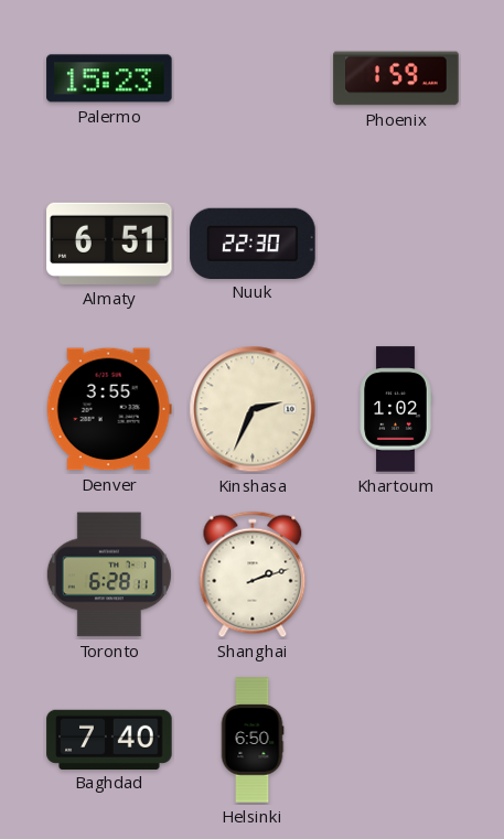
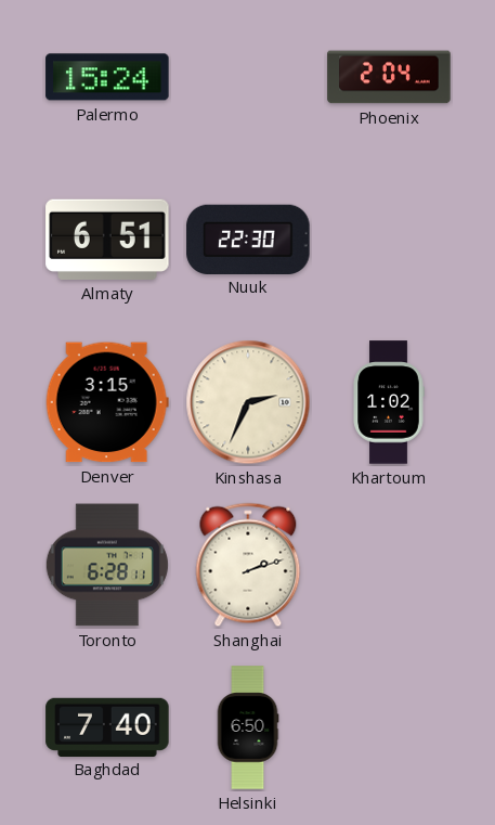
Palermo: 15:23 -> 15:24
Phoenix: 1:59 -> 2:04
Denver: 3:55 -> 3:15
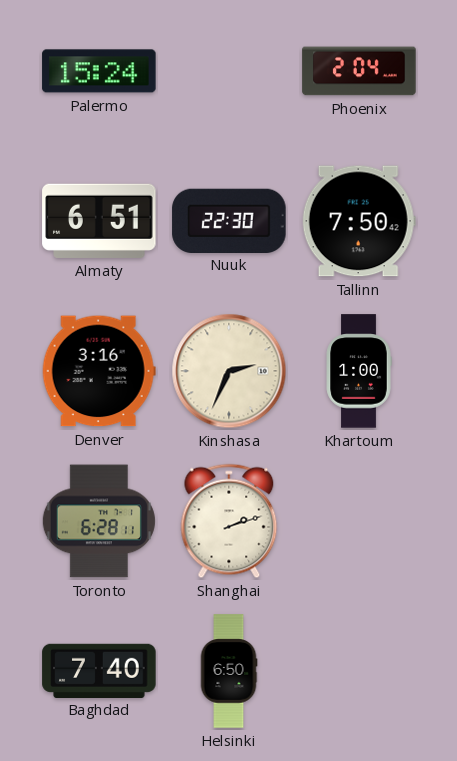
Tallinn: none -> 7:50
Denver: 3:15 -> 3:16
Khartoum: 1:02 -> 1:00
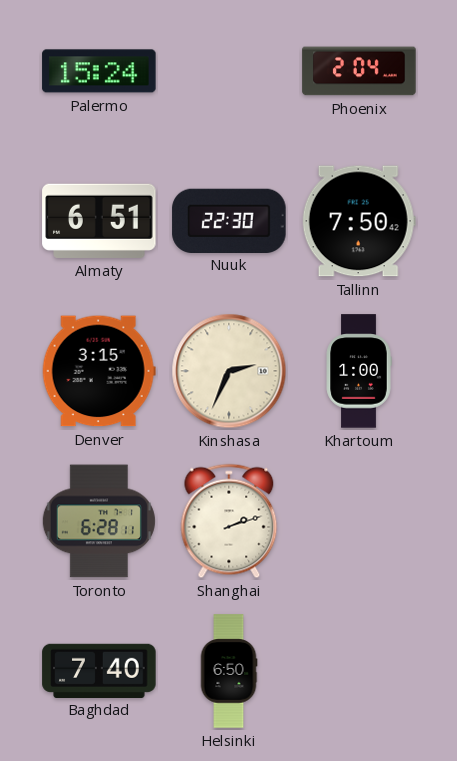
Denver: 3:16 -> 3:15
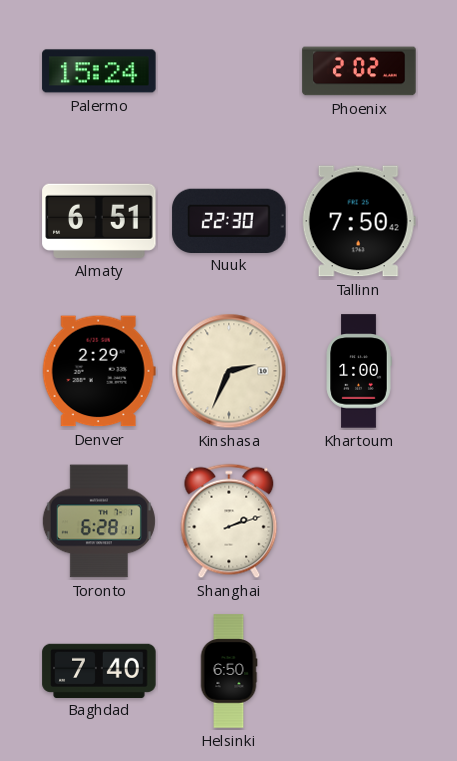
Phoenix: 2:04 -> 2:02
Denver: 3:15 -> 2:29
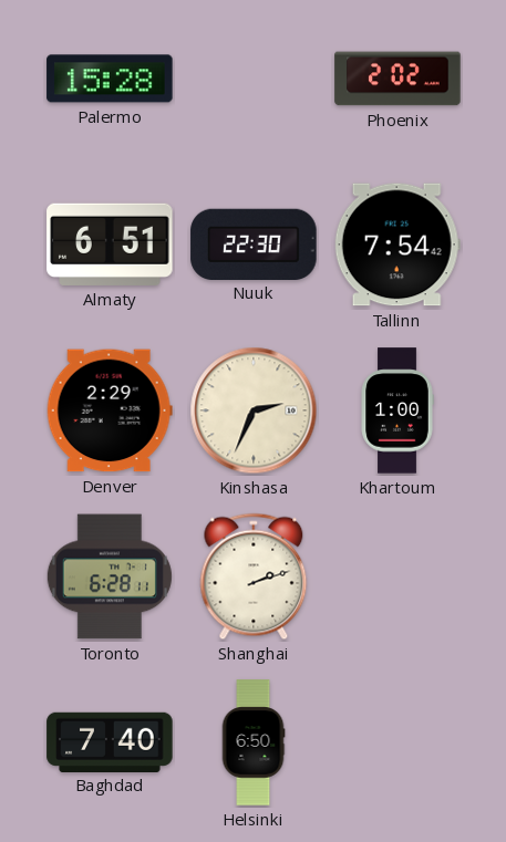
Palermo: 15:24 -> 15:28
Tallinn: 7:50 -> 7:54
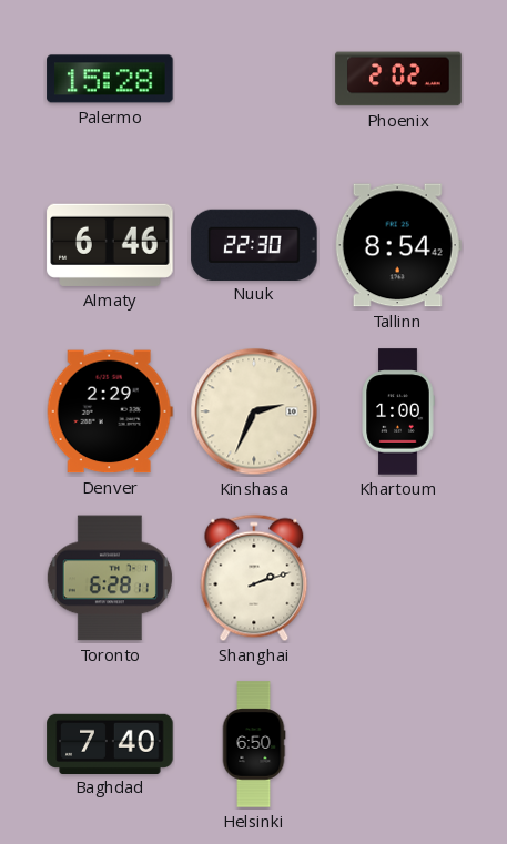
Almaty: 6:51 -> 6:46
Tallinn: 7:54 -> 8:54
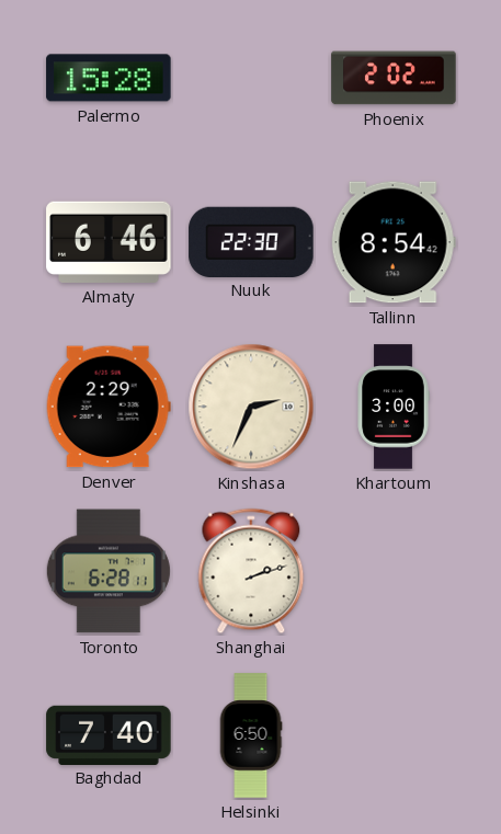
Khartoum: 1:00 -> 3:00
